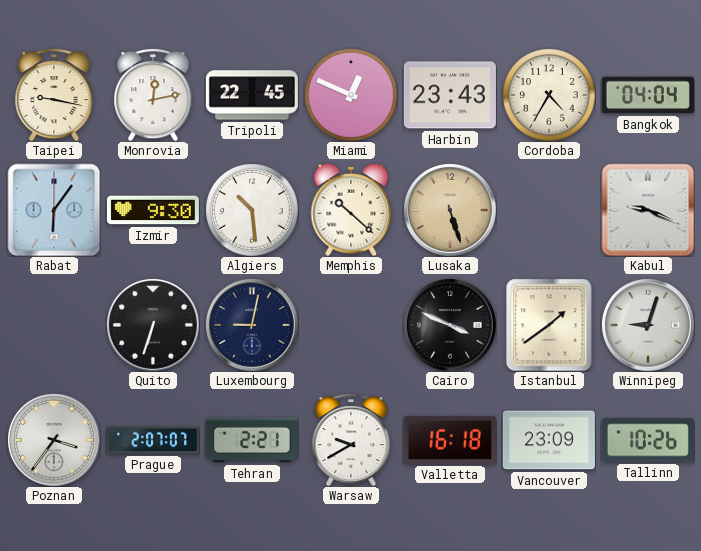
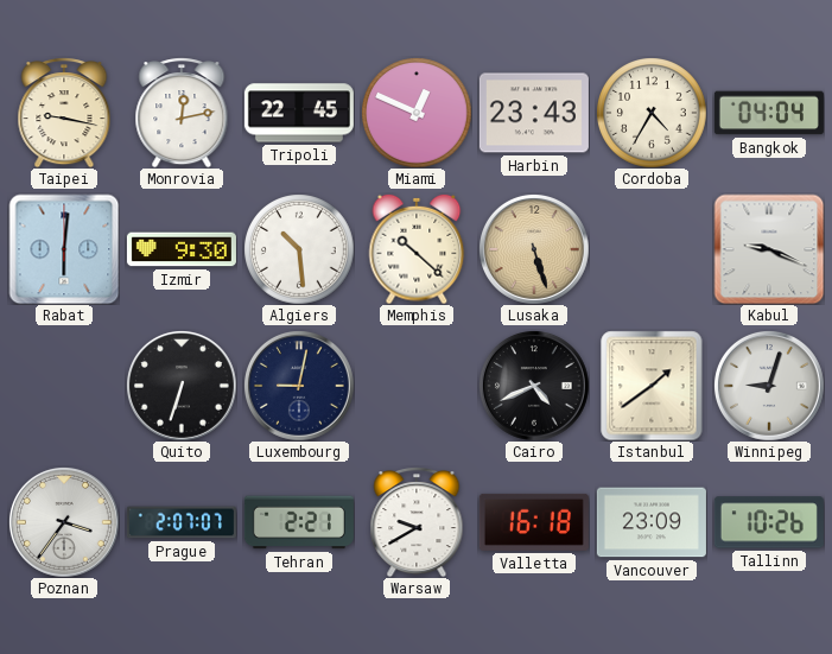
Rabat: 6:06 -> 6:01
Cairo: 3:49 -> 4:41
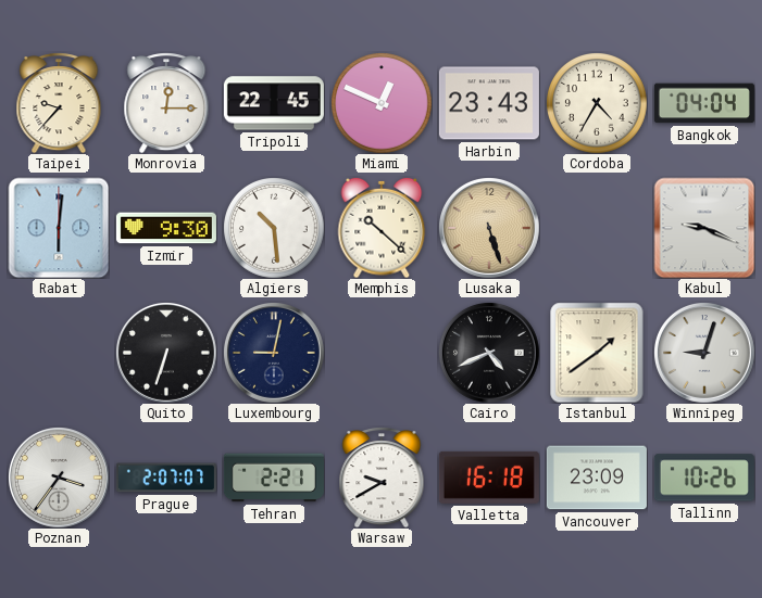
Taipei: 9:17 -> 9:37
Monrovia: 12:13 -> 12:15
